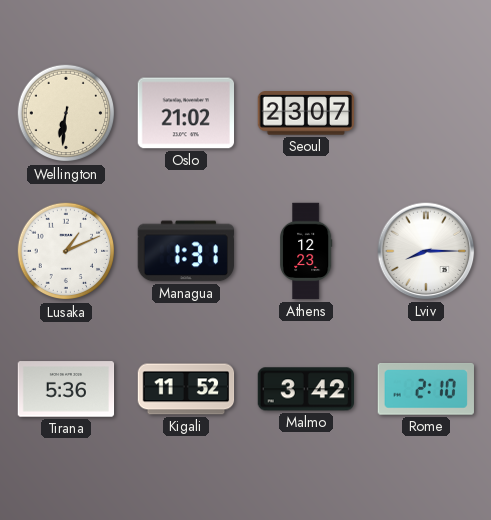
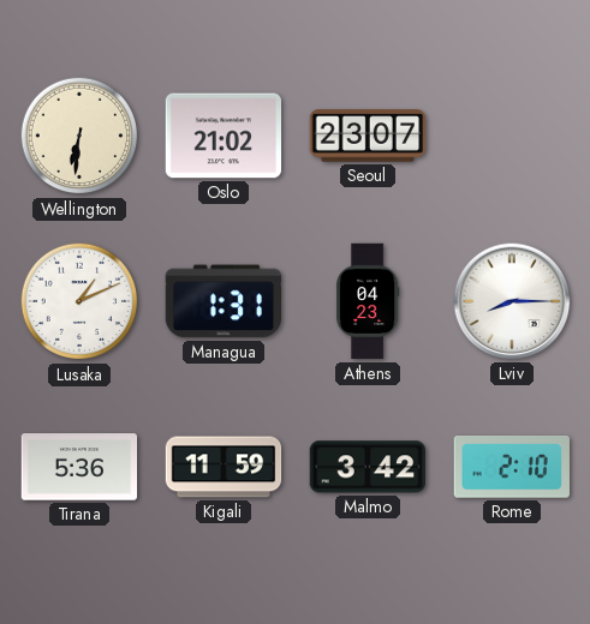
Athens: 12:23 -> 04:23
Kigali: 11:52 -> 11:59
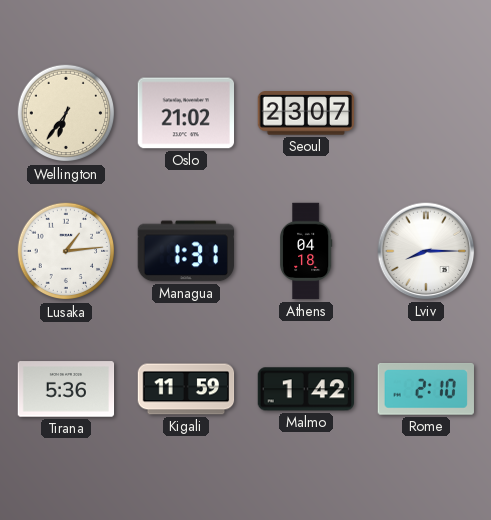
Wellington: 6:31 -> 6:36
Lusaka: 1:11 -> 1:14
Athens: 04:23 -> 04:18
Malmo: 3:42 -> 1:42
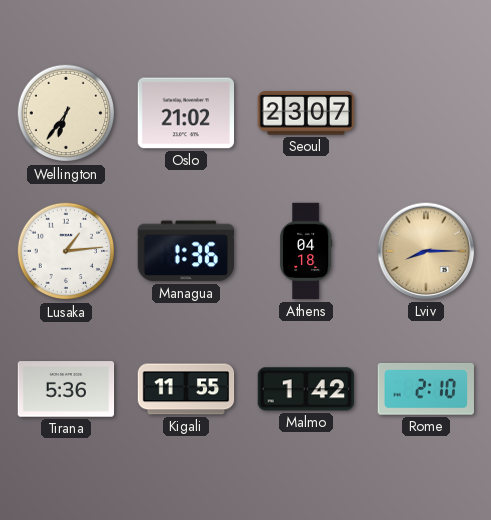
Managua: 1:31 -> 1:36
Lviv dial: white -> champagne
Kigali: 11:59 -> 11:55
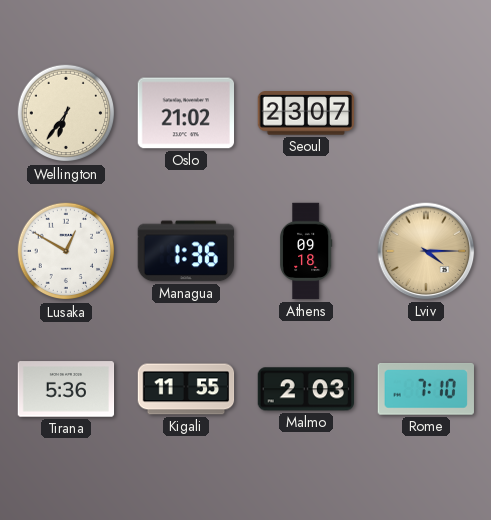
Lusaka: 1:14 -> 12:50
Athens: 04:18 -> 09:18
Lviv: 8:15 -> 4:15
Malmo: 1:42 -> 2:03
Rome: 2:10 -> 7:10
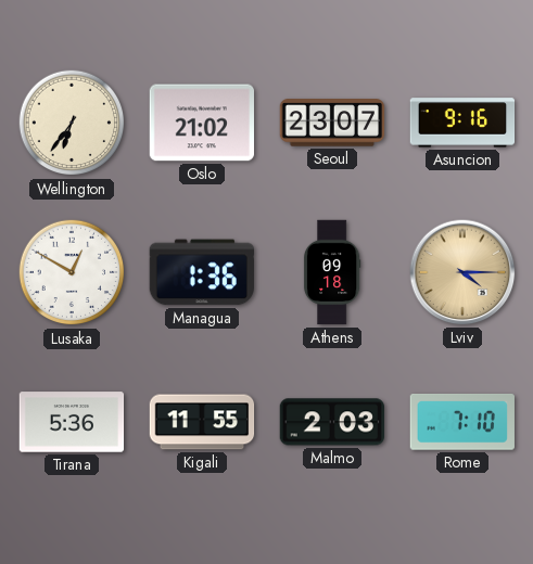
Asuncion: none -> 9:16
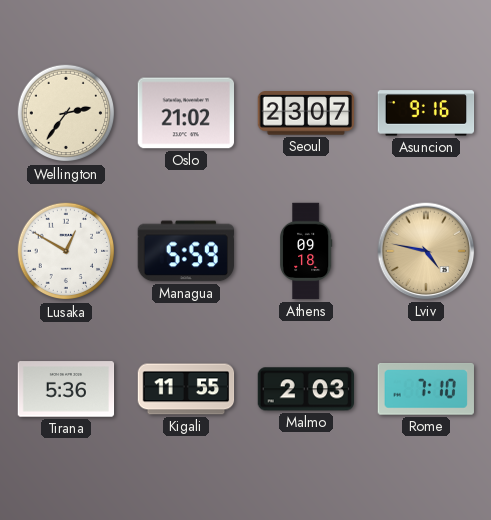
Wellington: 6:36 -> 2:36
Managua: 1:36 -> 5:59
Lviv: 4:15 -> 4:47
